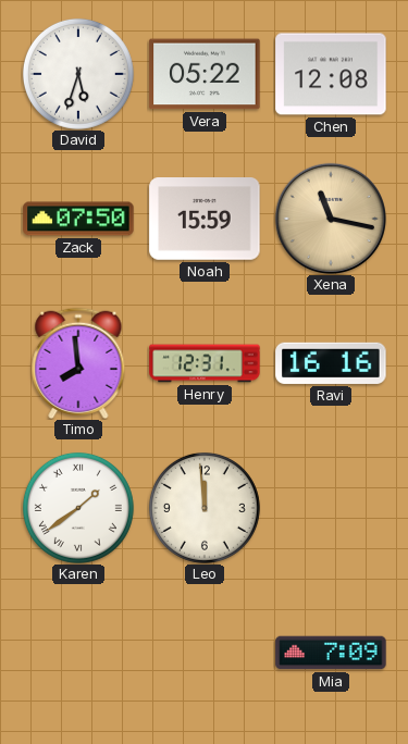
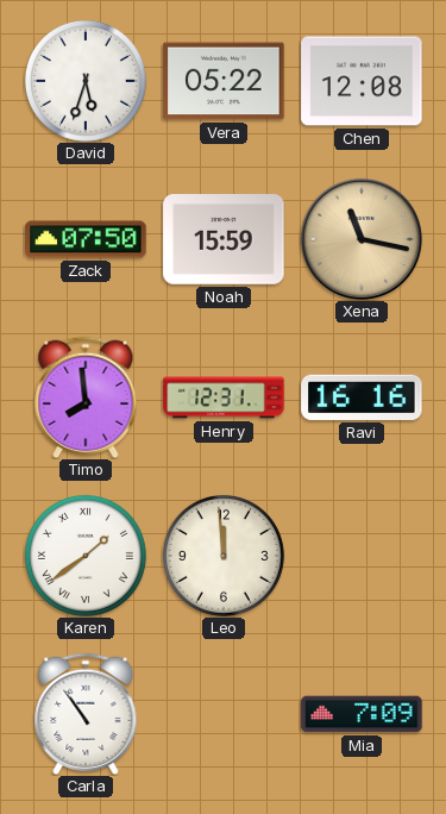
Carla: none -> 10:54
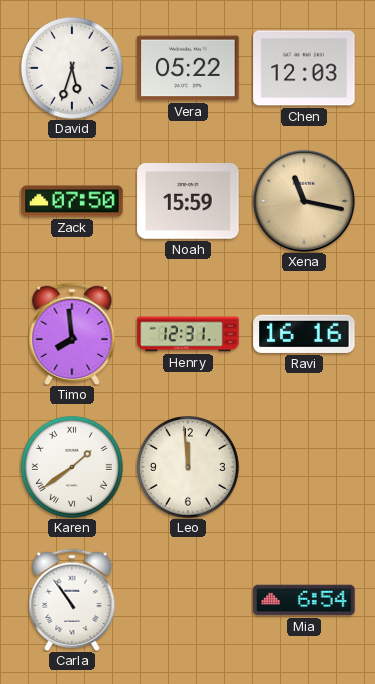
Chen: 12:08 -> 12:03
Mia: 7:09 -> 6:54
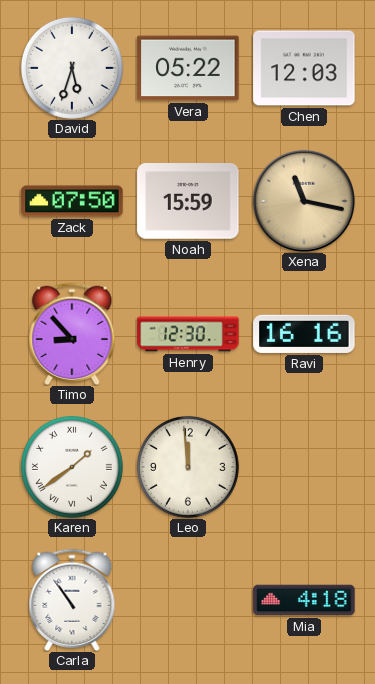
Timo: 7:59 -> 8:53
Henry: 12:31 -> 12:30
Mia: 6:54 -> 4:18
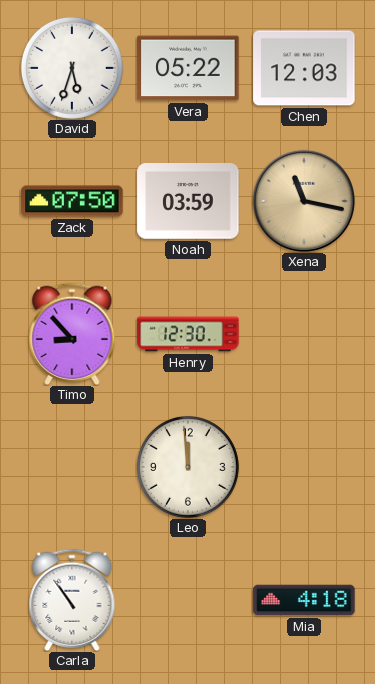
Noah: 15:59 -> 03:59
Ravi: 16:16 -> none
Karen: 1:39 -> none
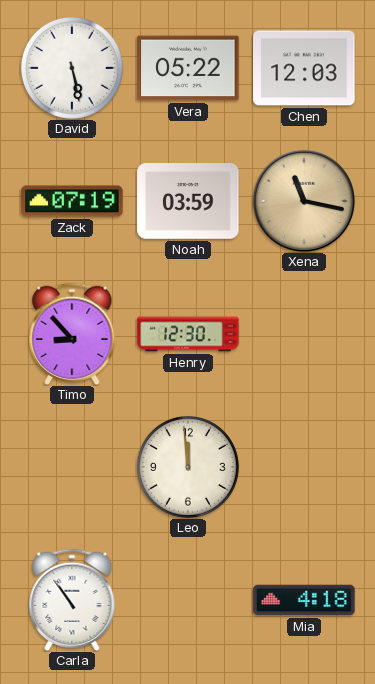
David: 5:33 -> 5:28
Zack: 07:50 -> 07:19
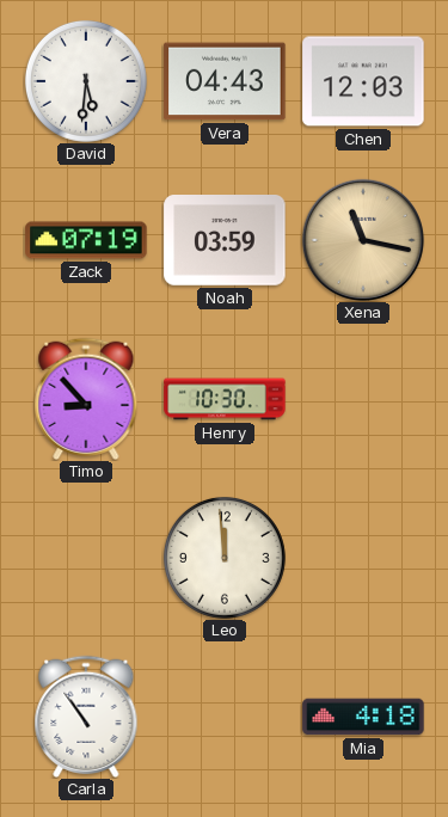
David: 5:28 -> 5:31
Vera: 05:22 -> 04:43
Henry: 12:30 -> 10:30
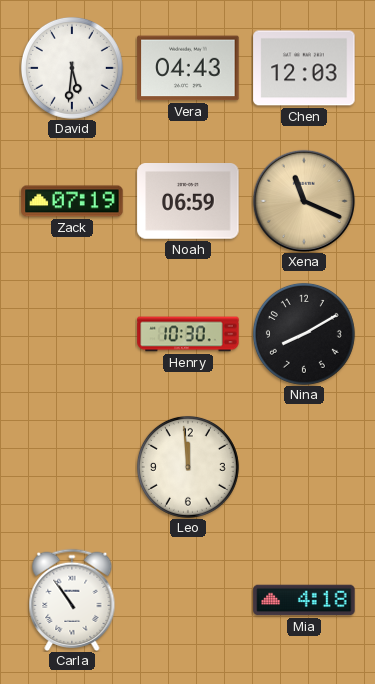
Noah: 03:59 -> 06:59
Xena: 11:17 -> 11:19
Timo: 8:53 -> none
Nina: none -> 8:10
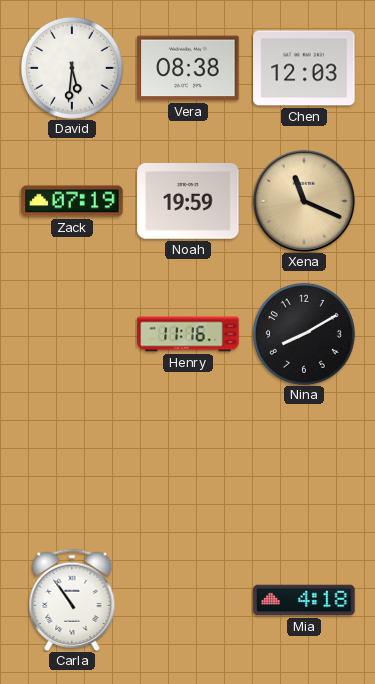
Vera: 04:43 -> 08:38
Noah: 06:59 -> 19:59
Henry: 10:30 -> 11:16
Leo: 11:59 -> none
